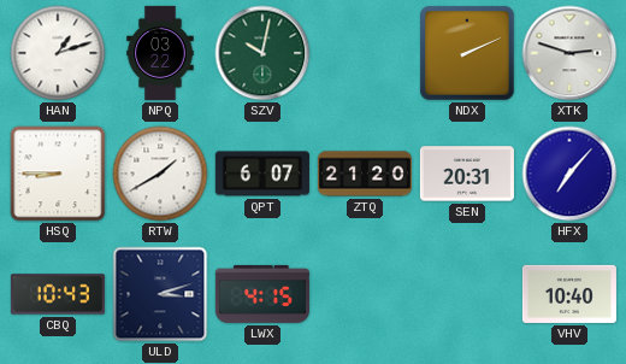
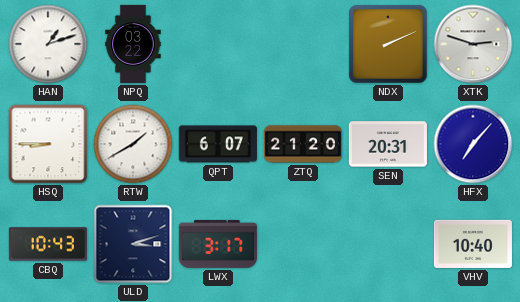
SZV: 10:02 -> none
LWX: 4:15 -> 3:17
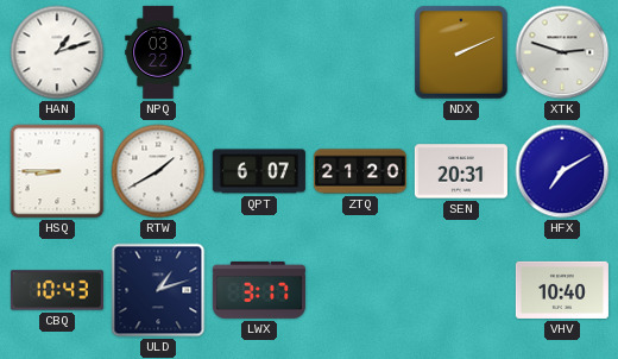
HFX: 7:07 -> 7:10
ULD: 3:12 -> 1:12
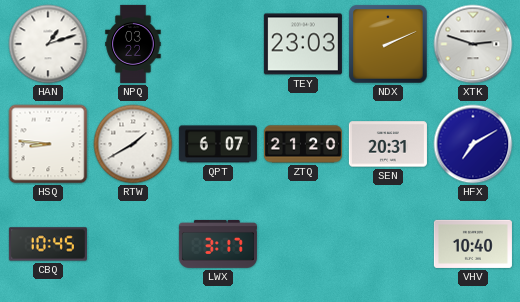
TEY: none -> 23:03
HSQ: 8:45 -> 8:46
CBQ: 10:43 -> 10:45
ULD: 1:12 -> none
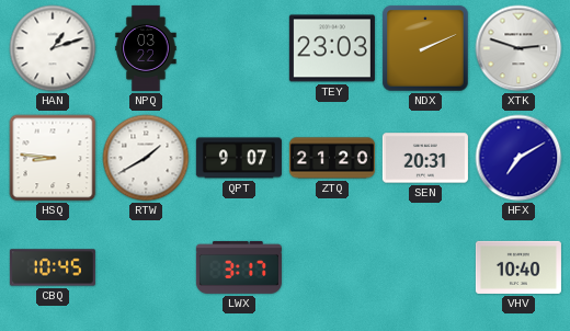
QPT: 6:07 -> 9:07
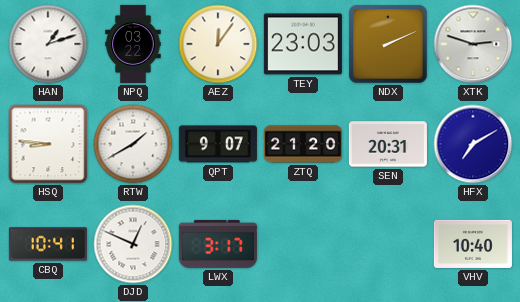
AEZ: none -> 12:06
CBQ: 10:45 -> 10:41
DJD: none -> 12:49
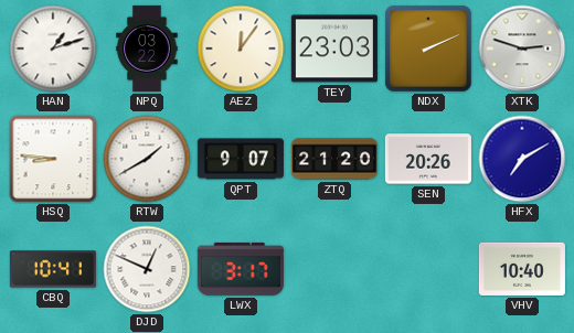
SEN: 20:31 -> 20:26
